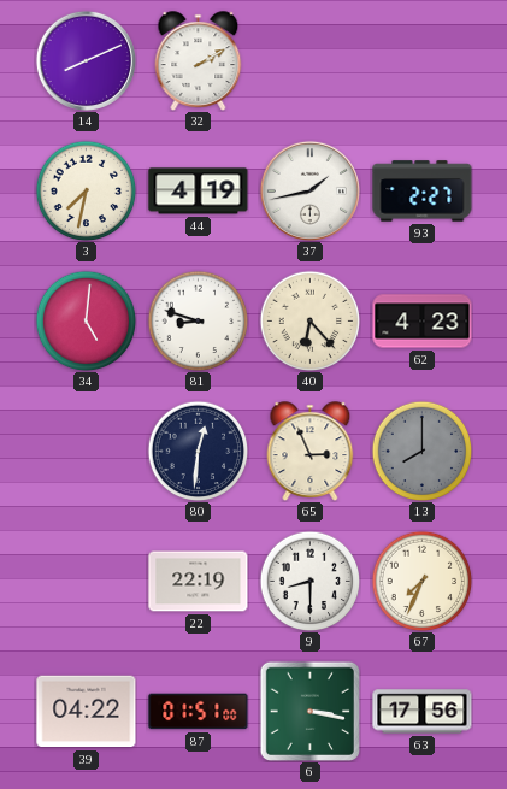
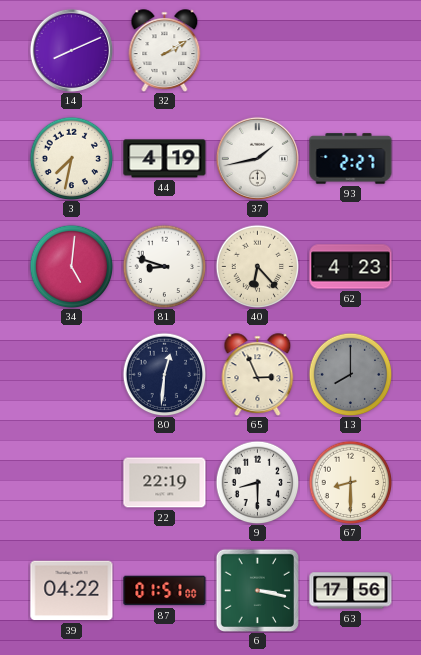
67: 7:34 -> 8:30
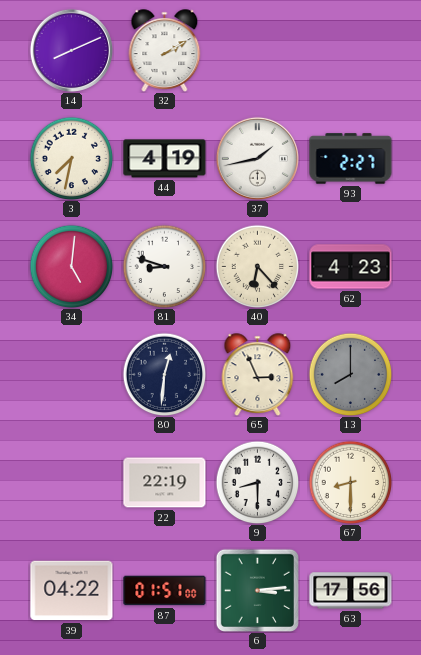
6: 3:17 -> 3:14
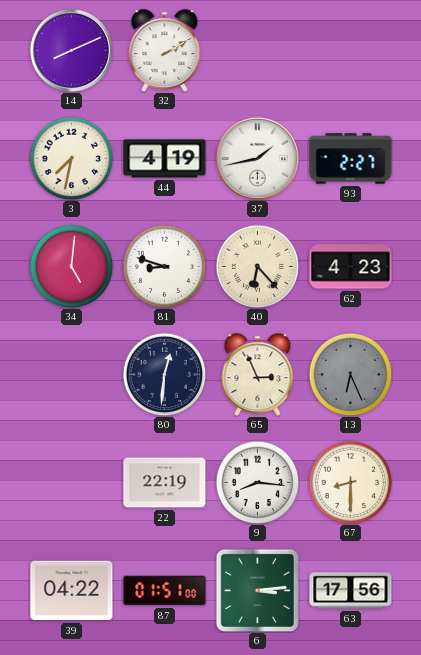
13: 8:00 -> 6:26
9: 8:30 -> 8:16
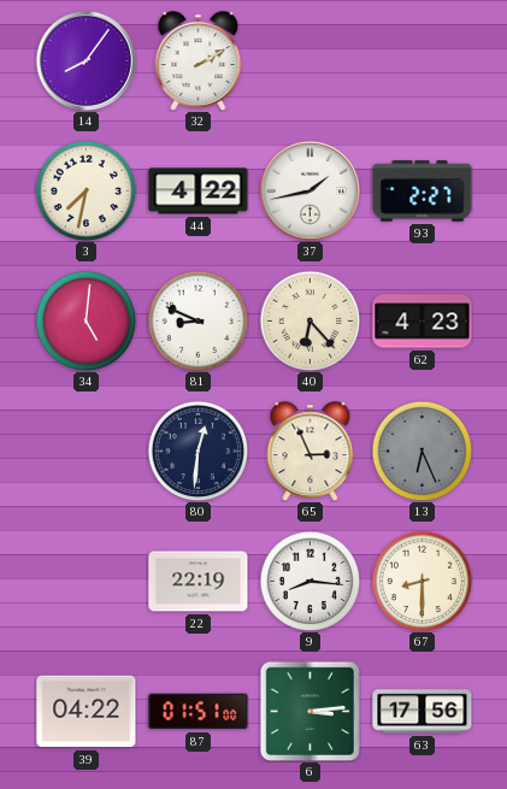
14: 8:11 -> 8:06
44: 4:19 -> 4:22
81: 8:48 -> 8:49
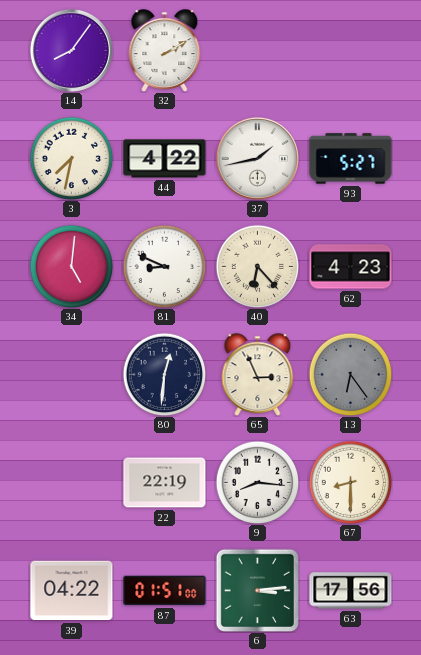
93: 2:27 -> 5:27
13: 6:26 -> 6:24
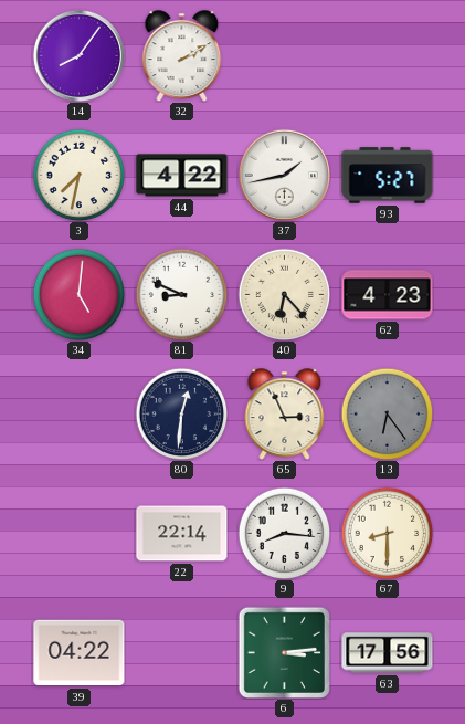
22: 22:19 -> 22:14
87: 01:51 -> none
